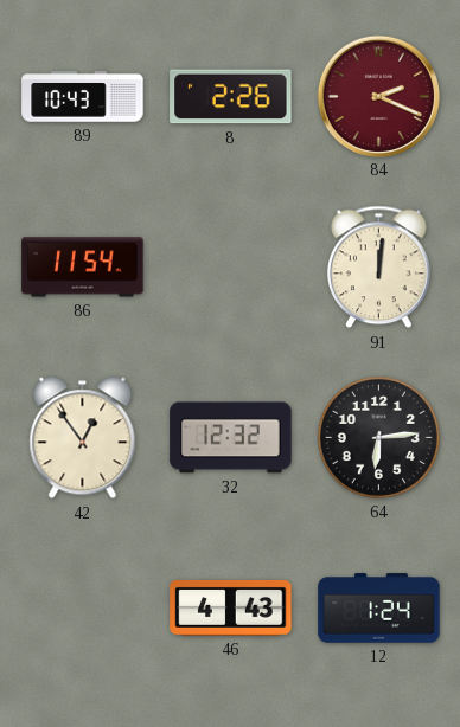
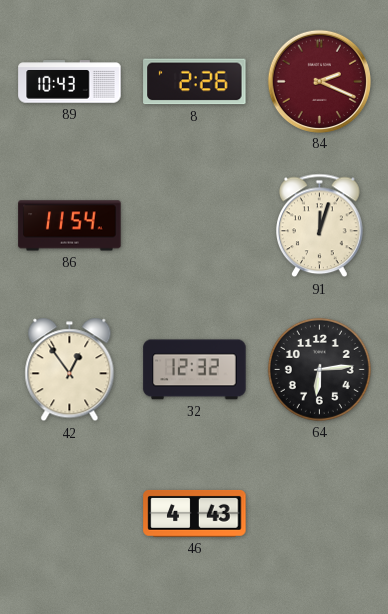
91: 12:01 -> 12:03
12: 1:24 -> none
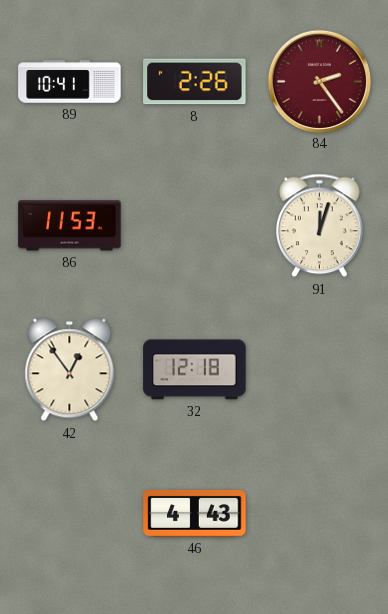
89: 10:43 -> 10:41
84: 2:19 -> 2:24
86: 11:54 -> 11:53
32: 12:32 -> 12:18
64: 6:14 -> none
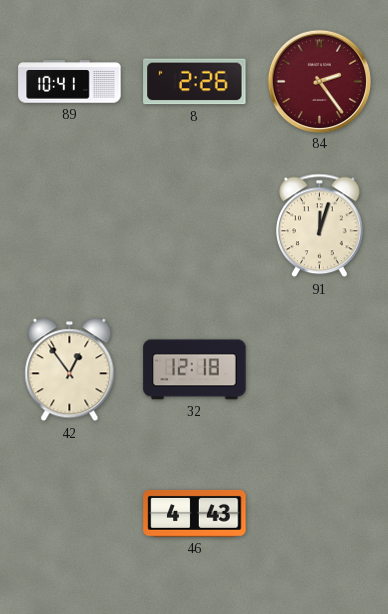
86: 11:53 -> none
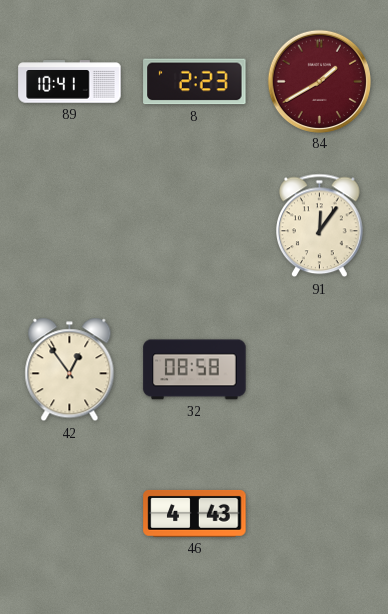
8: 2:26 -> 2:23
84: 2:24 -> 1:40
91: 12:03 -> 12:06
32: 12:18 -> 08:58
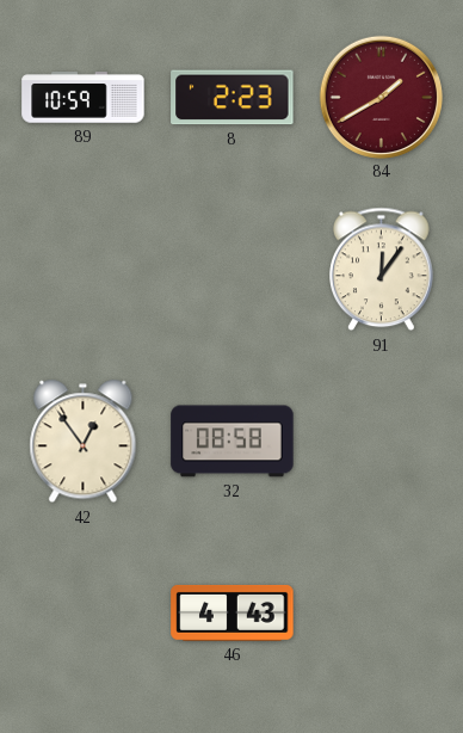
89: 10:41 -> 10:59
